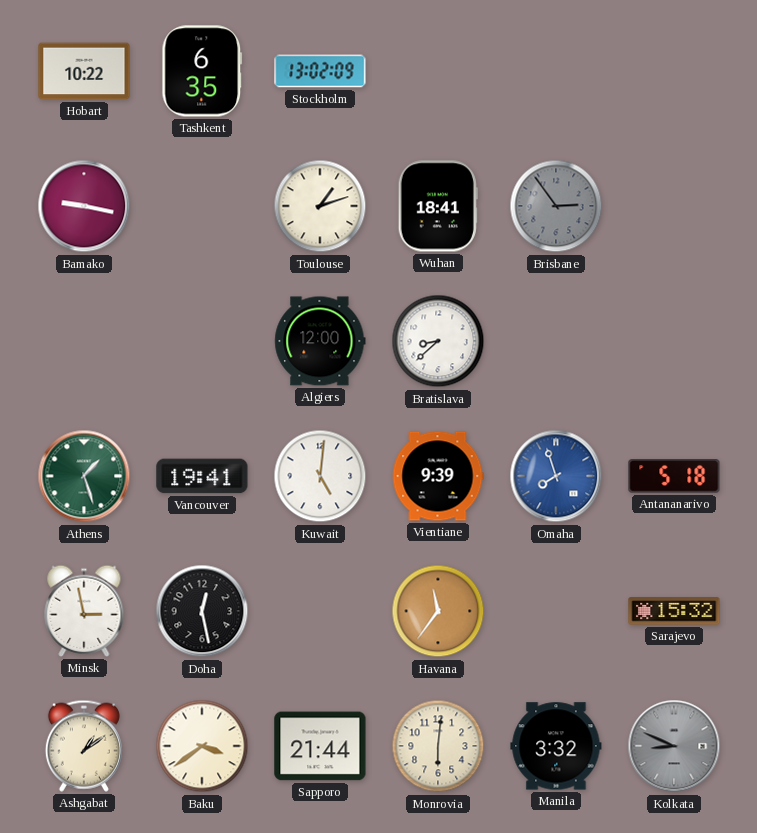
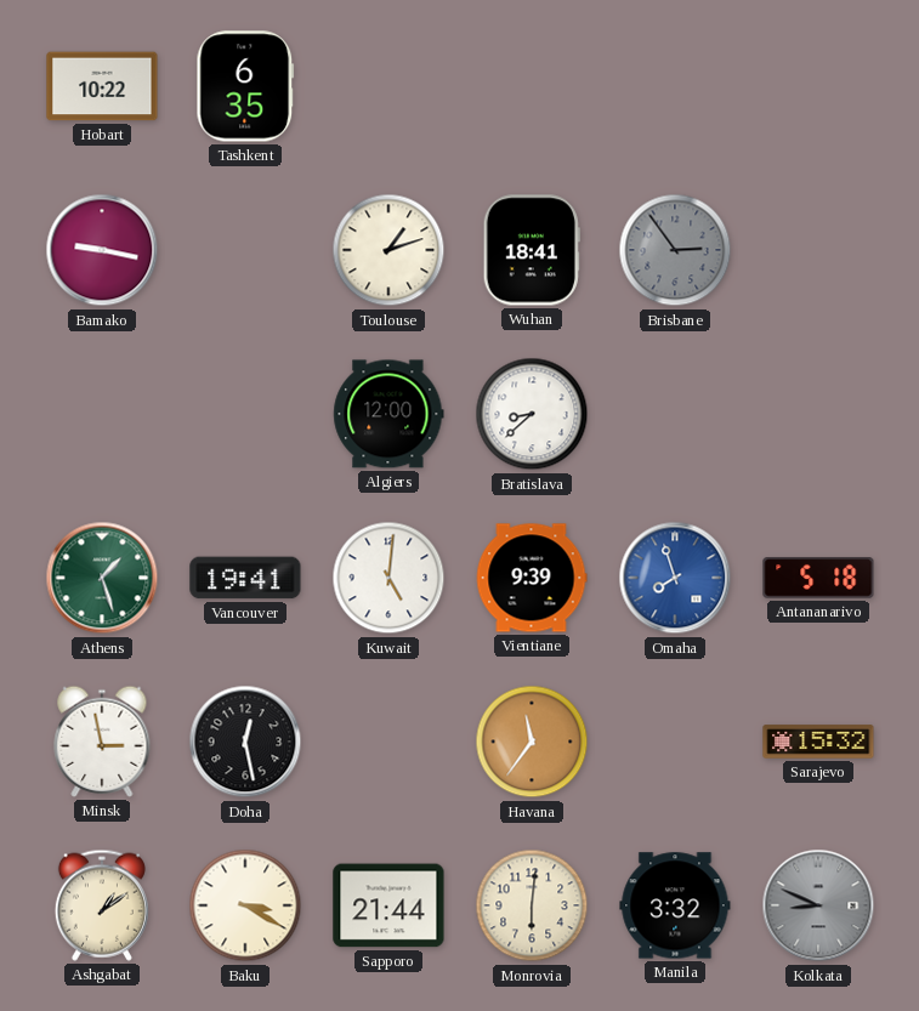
Stockholm: 13:02 -> none
Baku: 3:39 -> 3:20
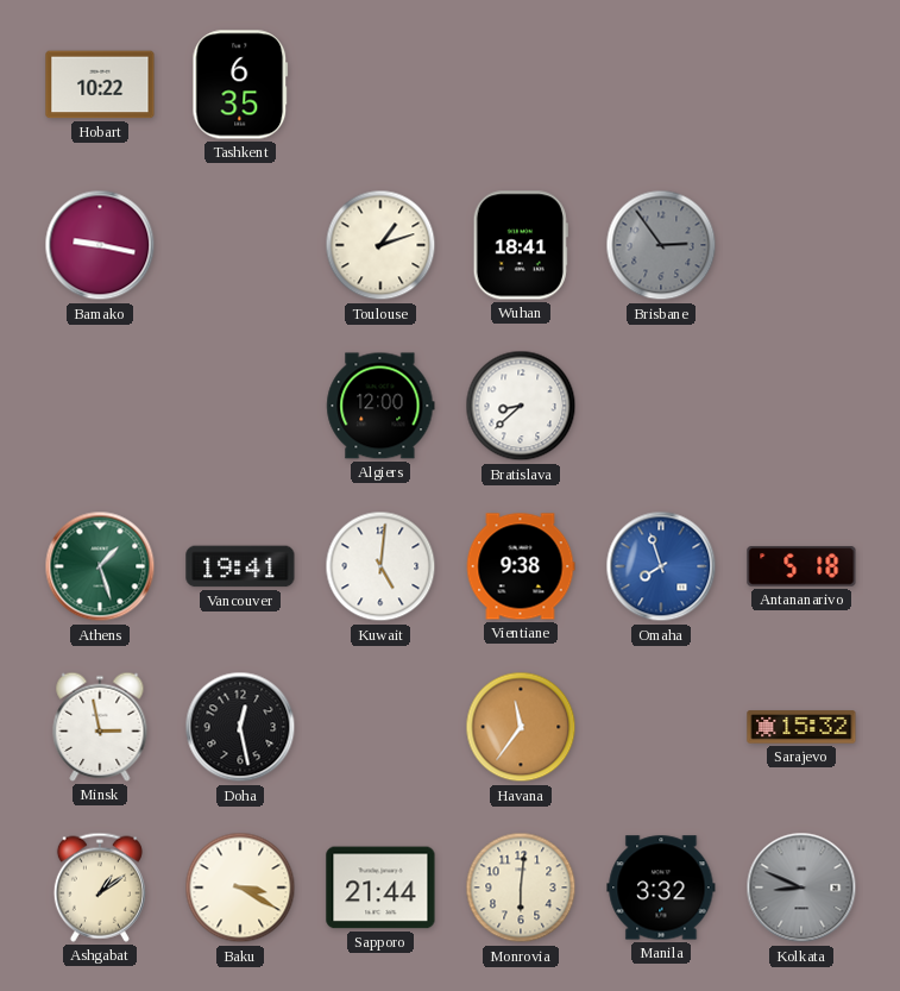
Vientiane: 9:39 -> 9:38
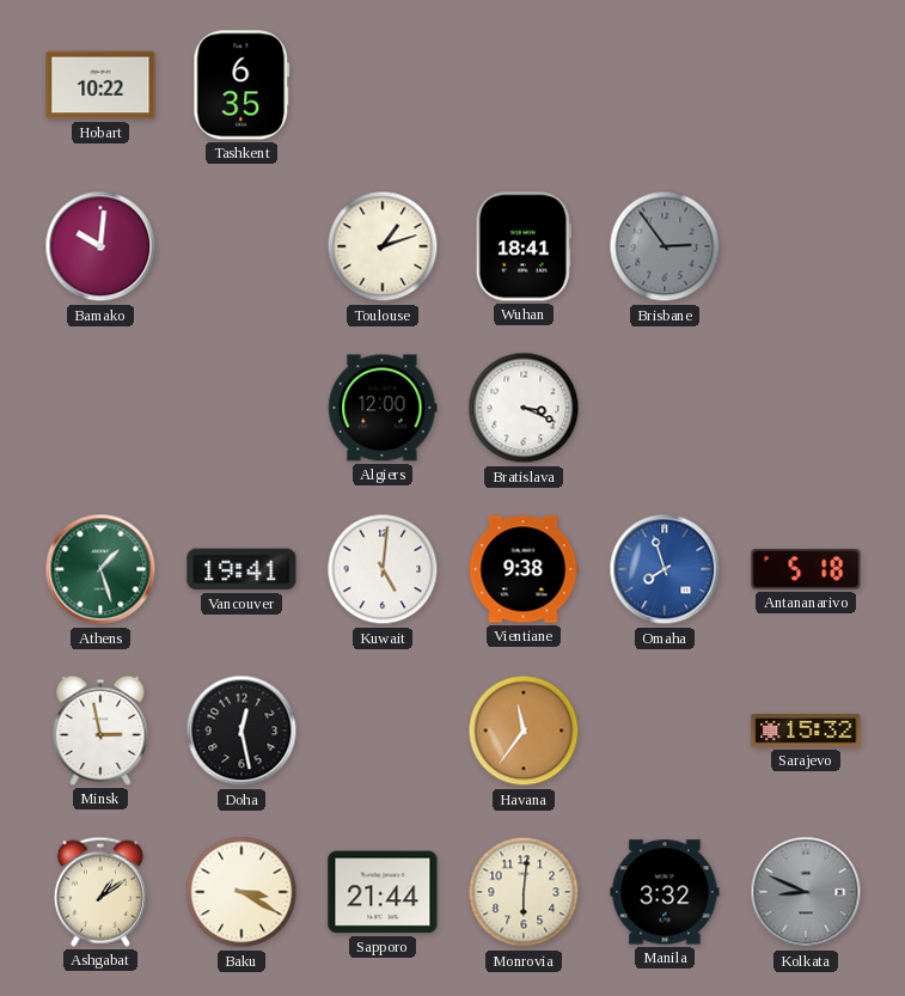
Bamako: 9:17 -> 10:01
Bratislava: 8:38 -> 3:19
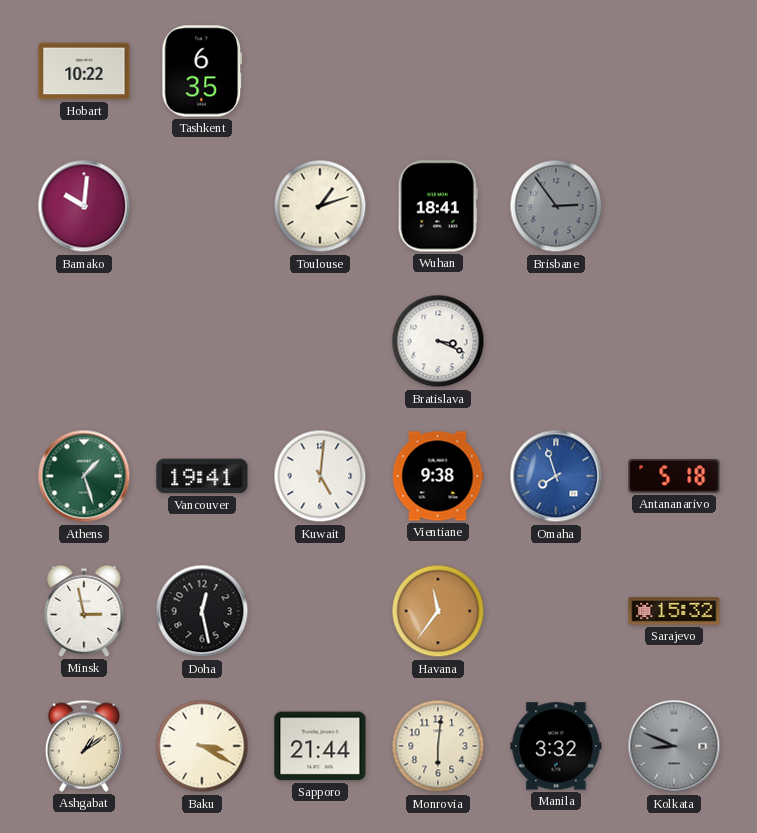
Algiers: 12:00 -> none
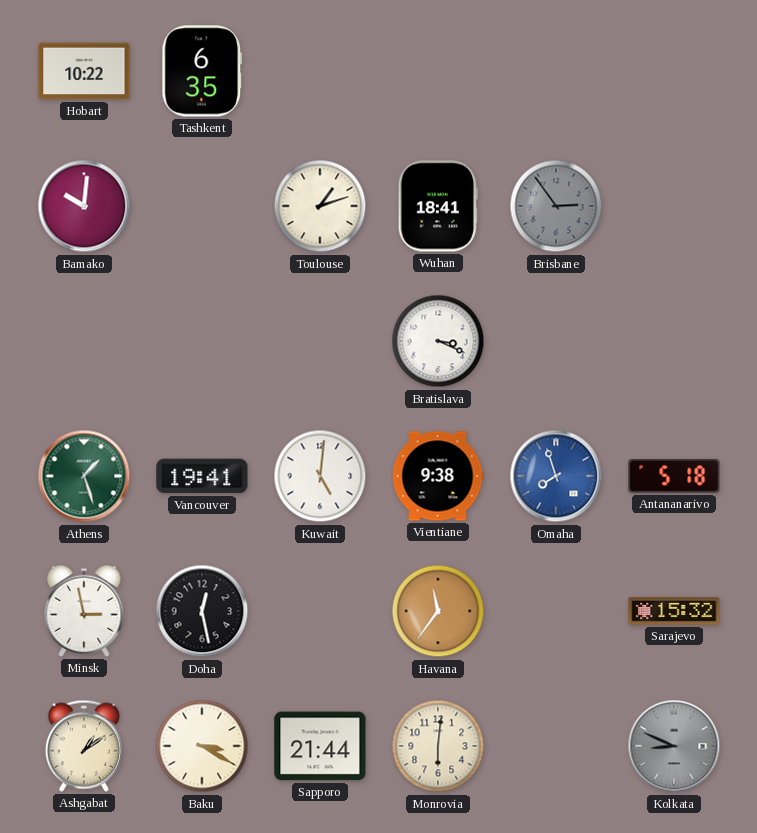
Manila: 3:32 -> none
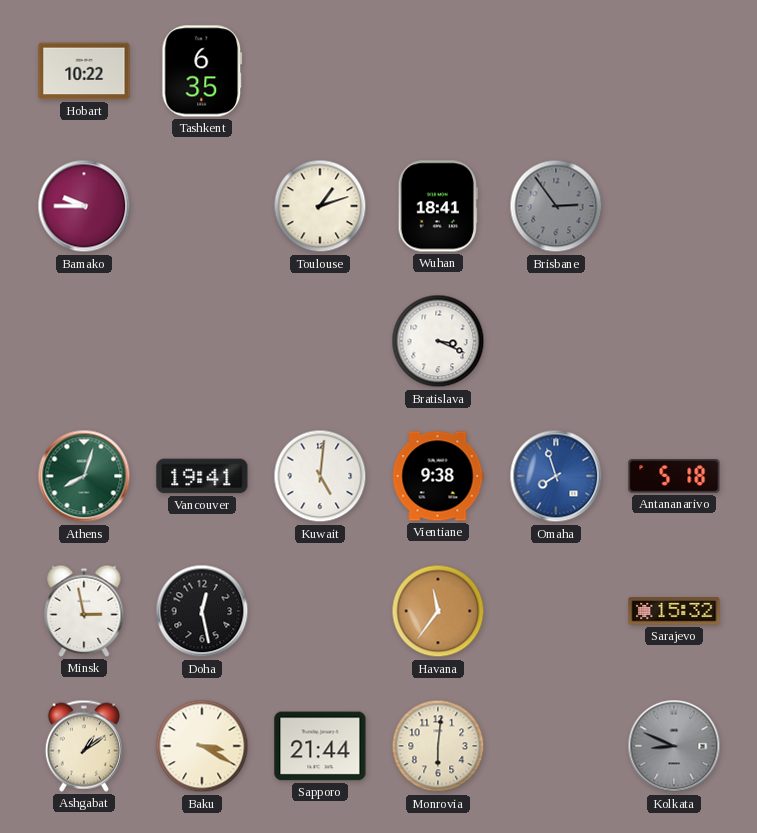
Bamako: 10:01 -> 9:45
Athens: 1:27 -> 8:03
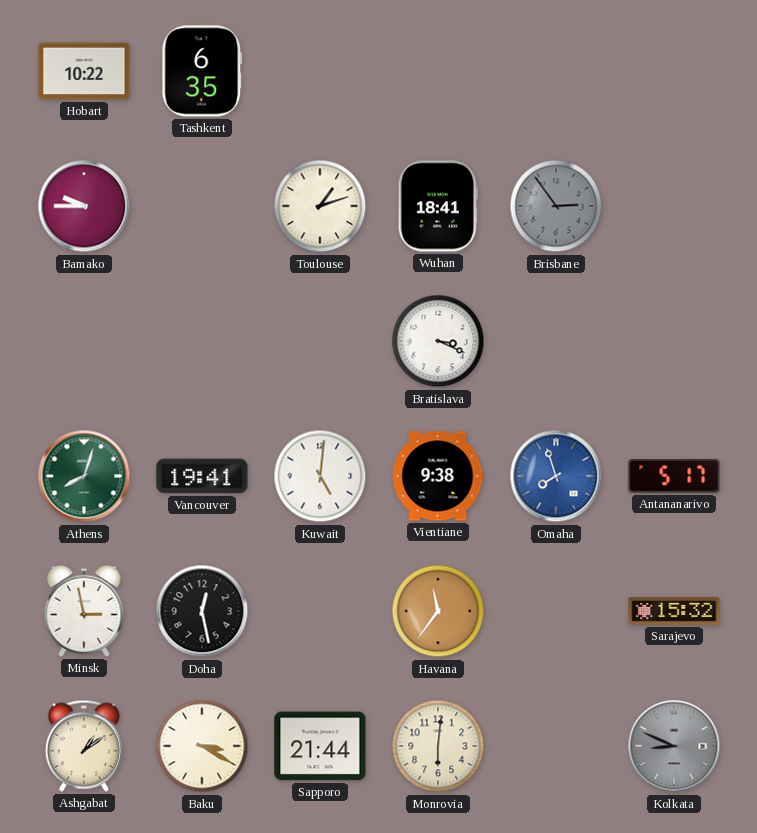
Antananarivo: 5:18 -> 5:17
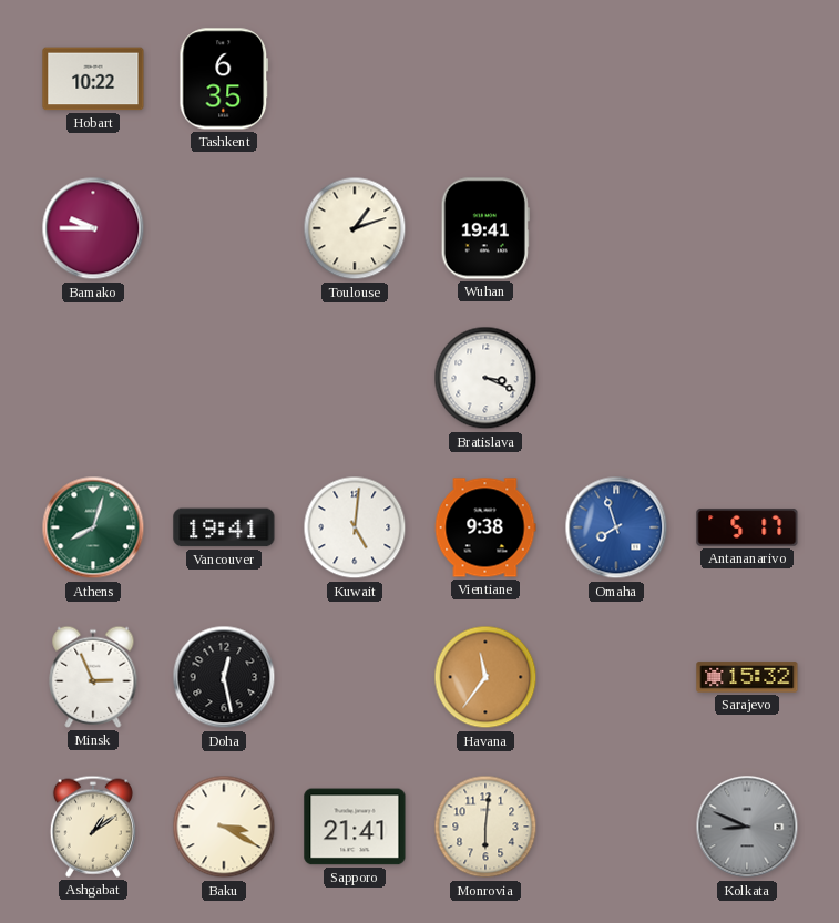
Wuhan: 18:41 -> 19:41
Brisbane: 2:54 -> none
Minsk: 2:58 -> 2:56
Sapporo: 21:44 -> 21:41
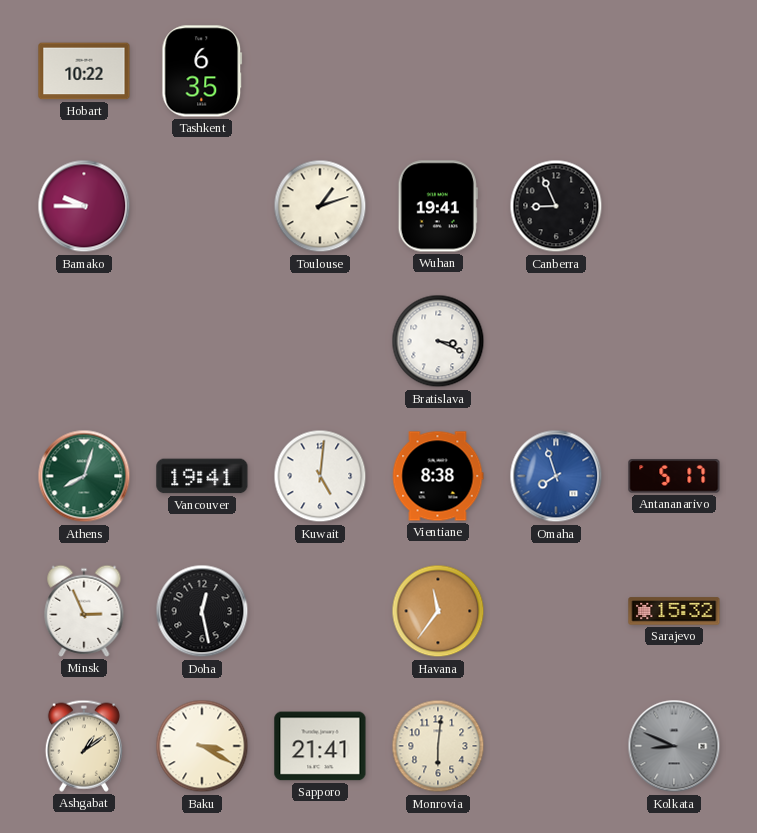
Canberra: none -> 8:56
Vientiane: 9:38 -> 8:38
